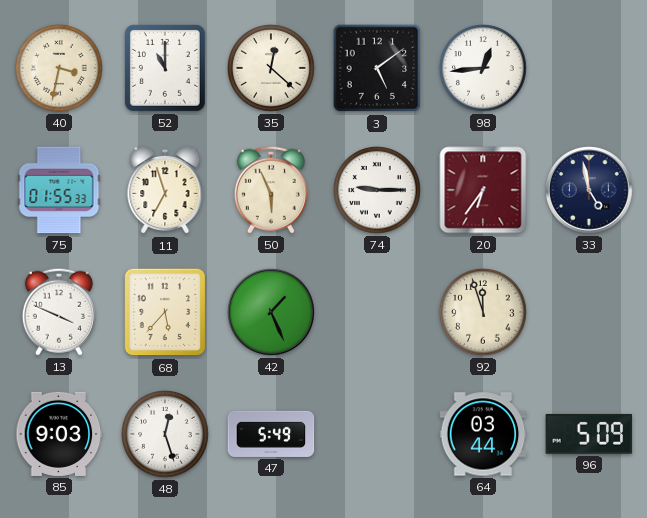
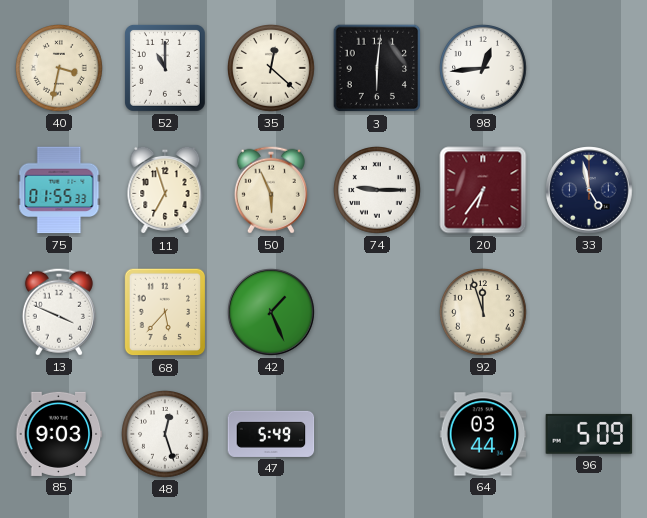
3: 5:09 -> 6:01
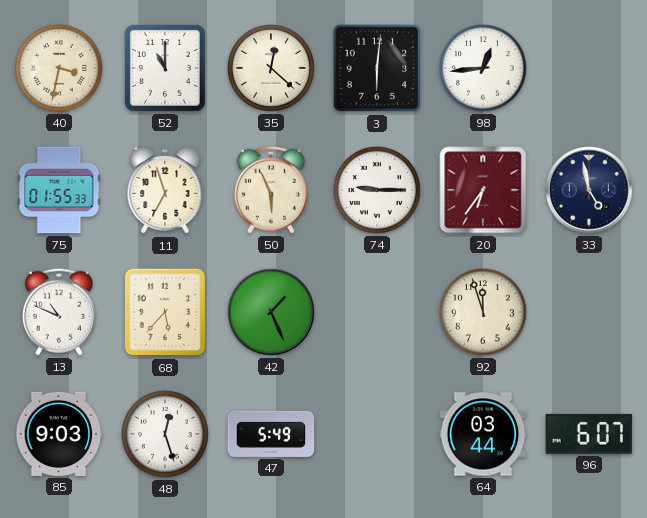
13: 3:49 -> 10:49
96: 5:09 -> 6:07
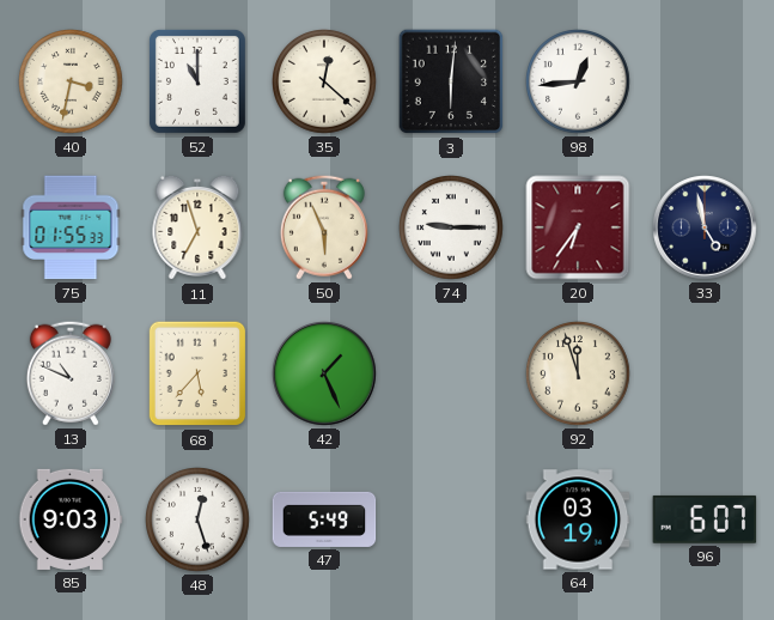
64: 03:44 -> 03:19
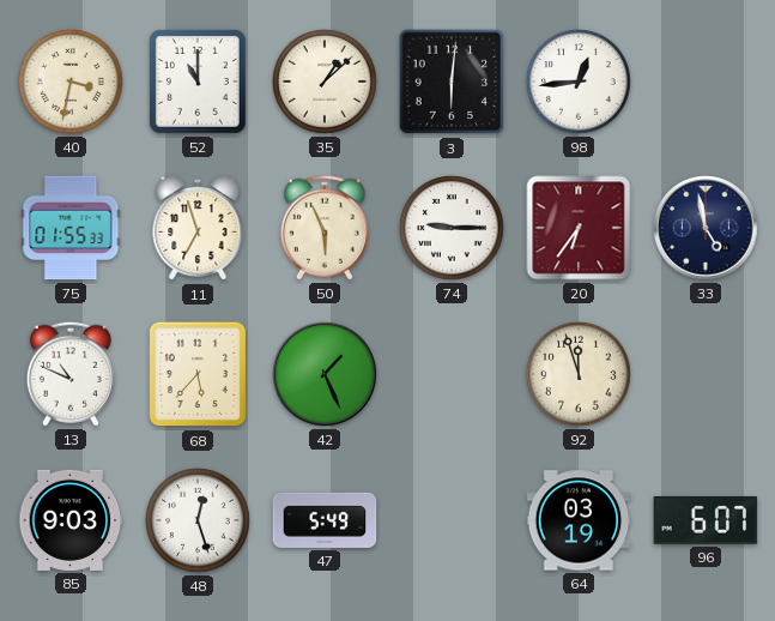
35: 12:22 -> 1:08
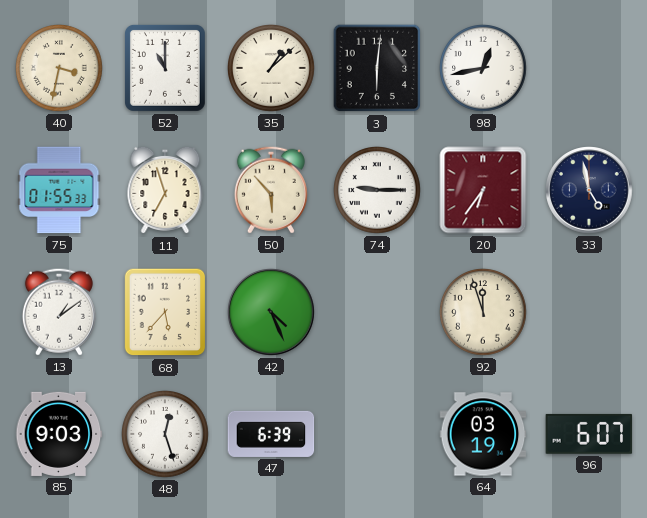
98: 12:44 -> 12:43
50: 5:56 -> 5:53
13: 10:49 -> 1:09
42: 1:26 -> 4:26
47: 5:49 -> 6:39
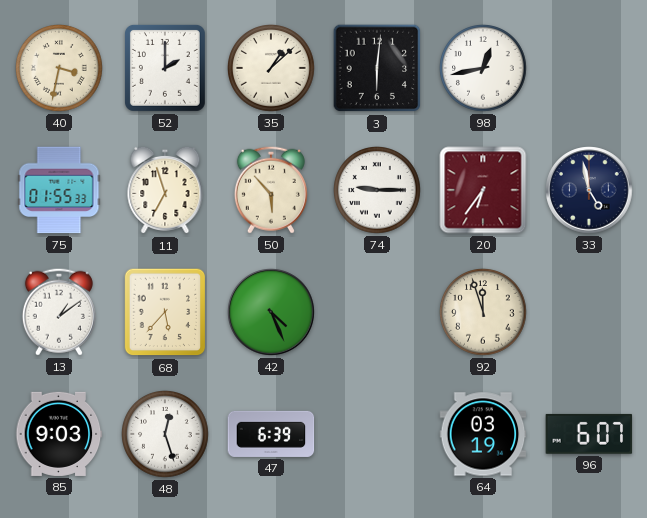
52: 11:00 -> 2:00
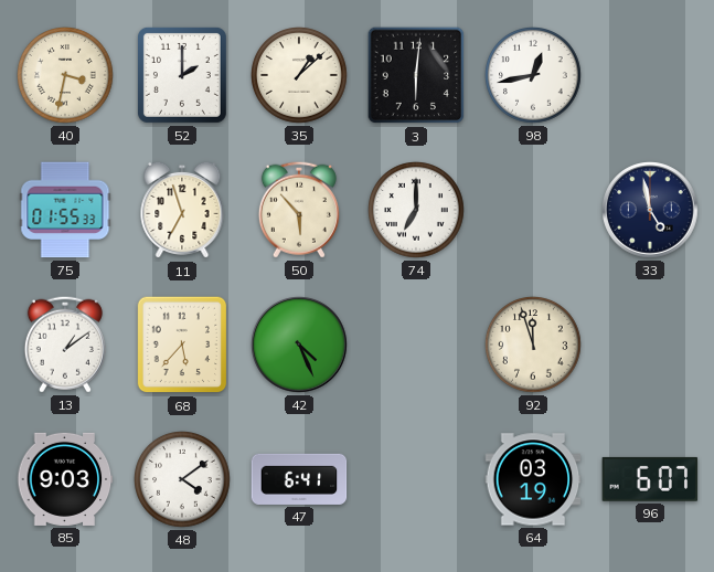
74: 9:15 -> 7:00
20: 6:36 -> none
48: 12:27 -> 4:09
47: 6:39 -> 6:41
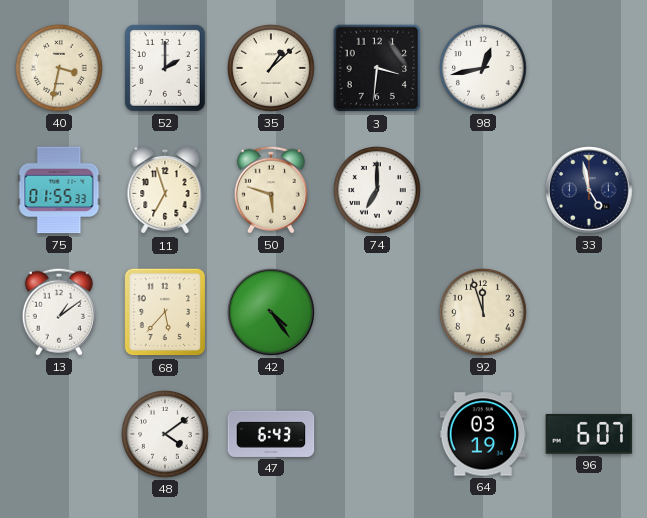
3: 6:01 -> 3:31
50: 5:53 -> 5:48
42: 4:26 -> 4:24
85: 9:03 -> none
47: 6:41 -> 6:43
